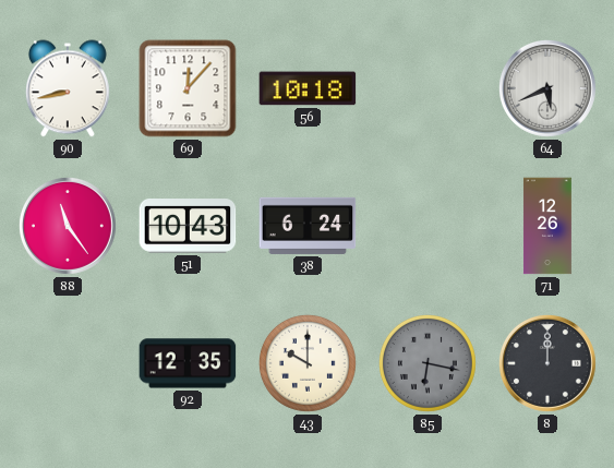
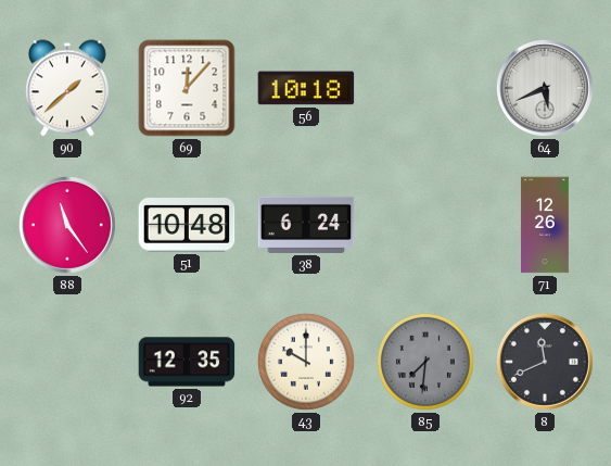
90: 8:43 -> 1:38
51: 10:43 -> 10:48
85: 6:17 -> 7:31
8: 12:00 -> 11:41
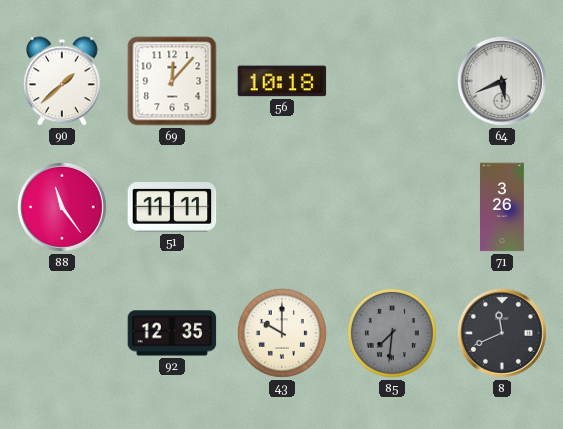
51: 10:48 -> 11:11
38: 6:24 -> none
71: 12:26 -> 3:26
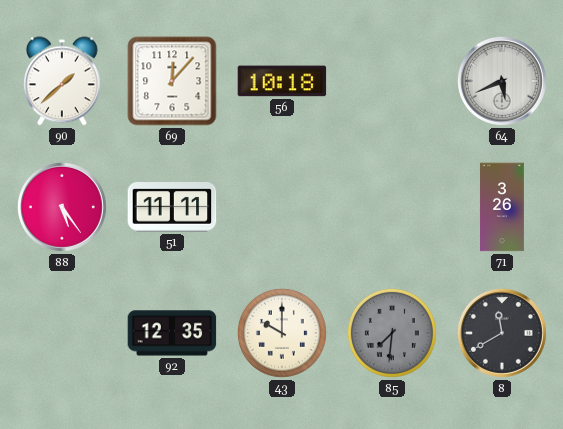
88: 11:24 -> 5:24
8: 11:41 -> 11:40
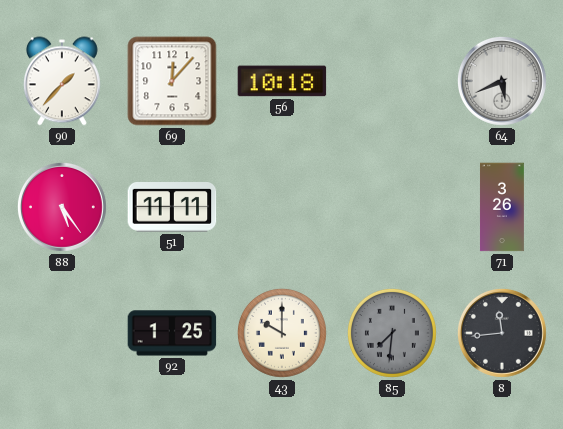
90: 1:38 -> 1:37
92: 12:35 -> 1:25
8: 11:40 -> 11:44
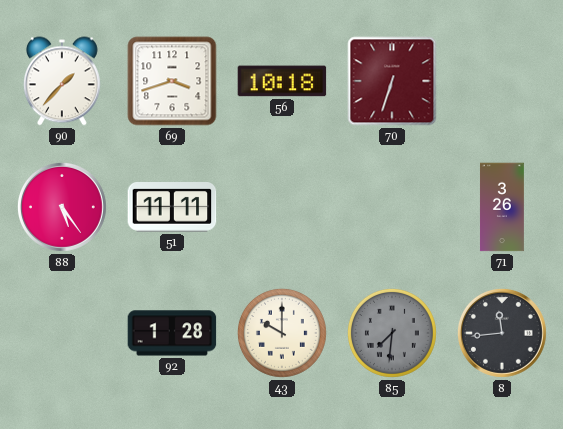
69: 12:07 -> 3:42
70: none -> 6:33
64: 5:41 -> none
92: 1:25 -> 1:28
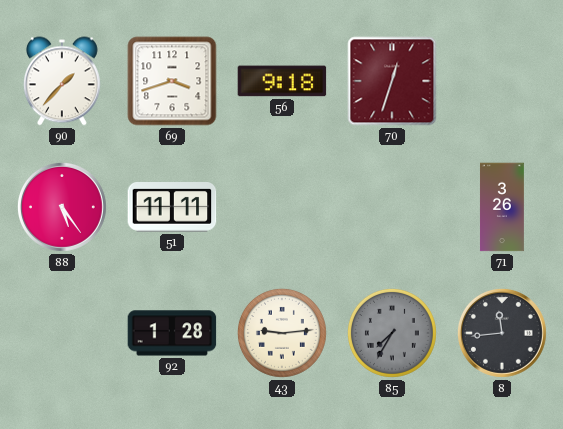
56: 10:18 -> 9:18
70: 6:33 -> 12:33
43: 10:00 -> 9:14
85: 7:31 -> 7:35
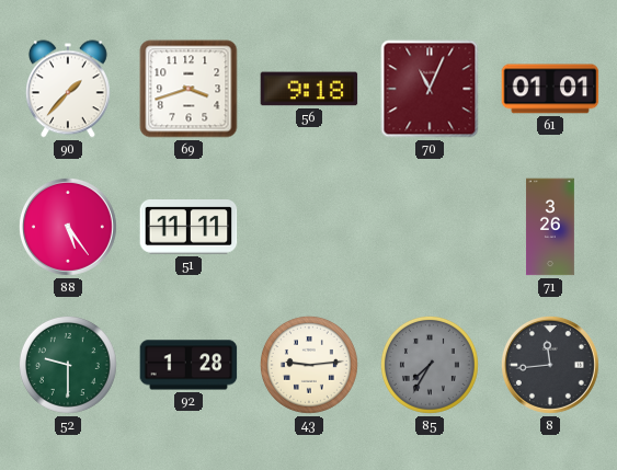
70: 12:33 -> 11:04
61: none -> 01:01
52: none -> 9:30
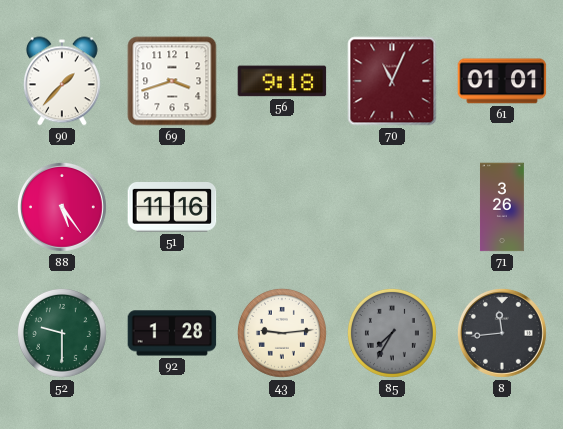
51: 11:11 -> 11:16
